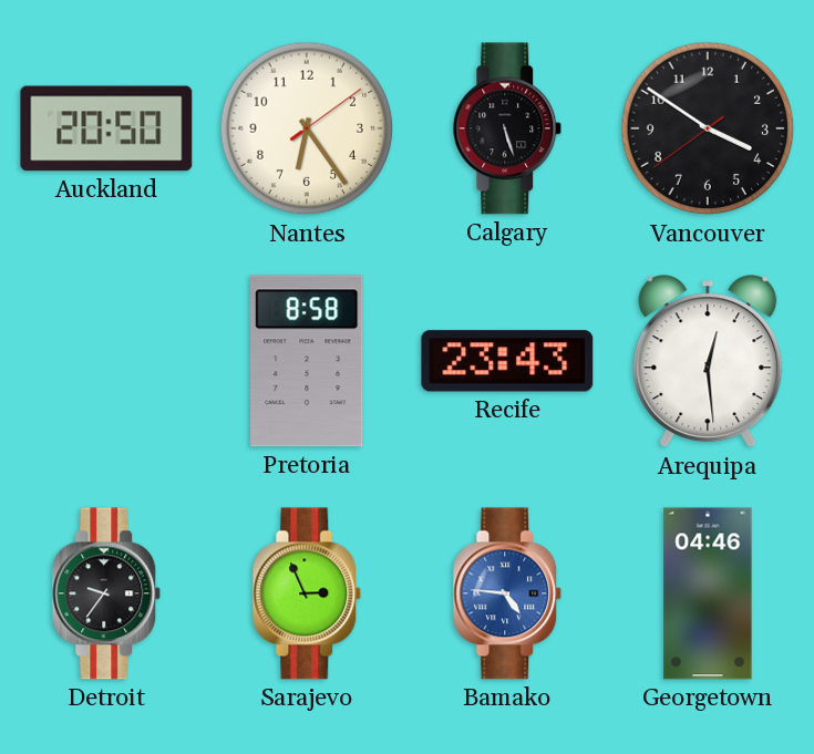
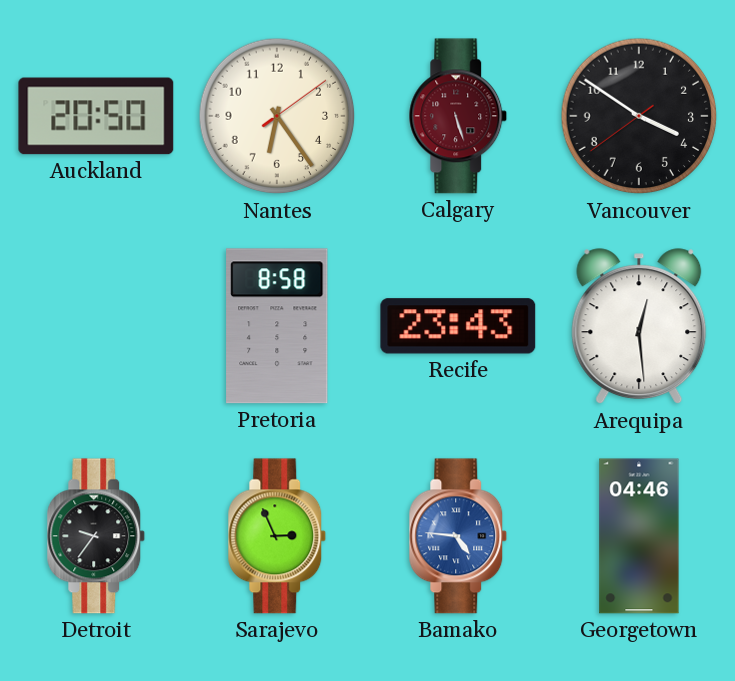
Calgary dial: black -> burgundy
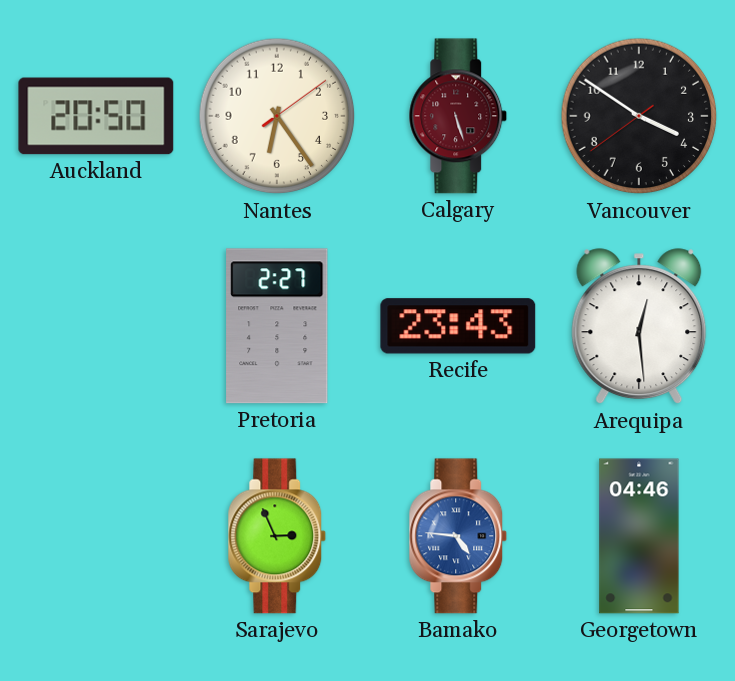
Pretoria: 8:58 -> 2:27
Detroit: 9:36 -> none
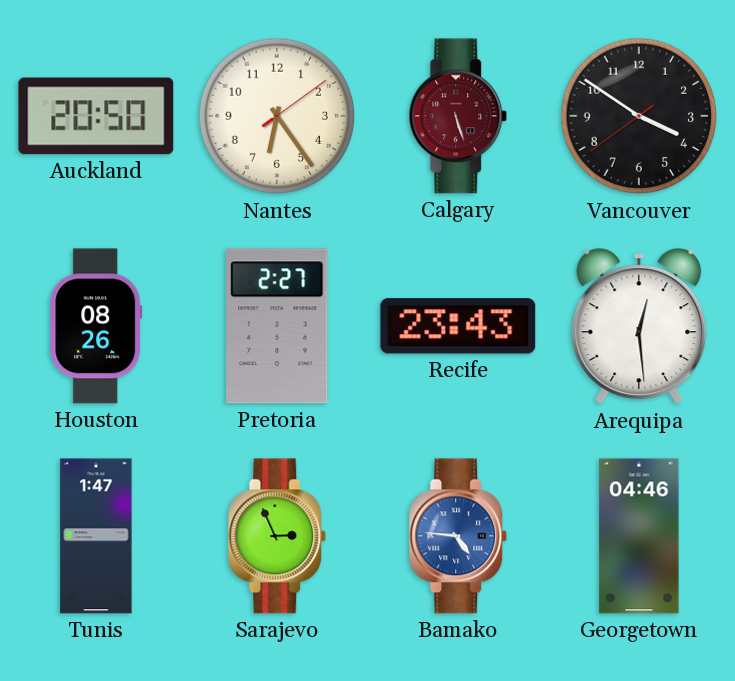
Houston: none -> 08:26
Tunis: none -> 1:47
